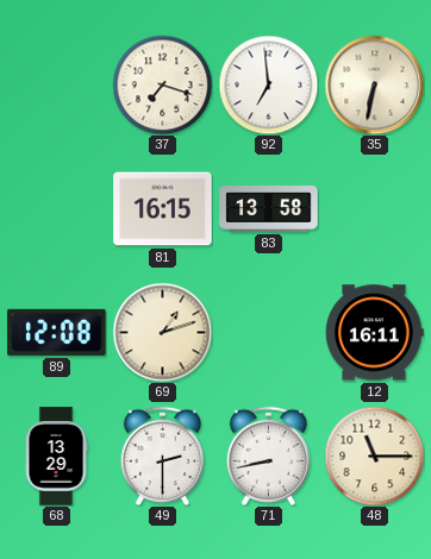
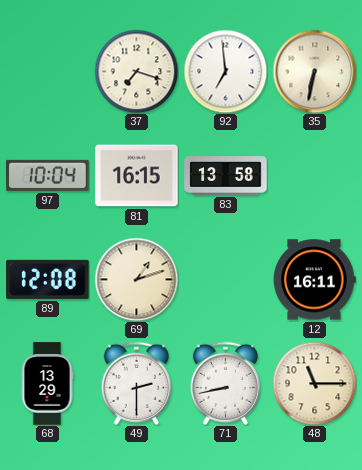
97: none -> 10:04
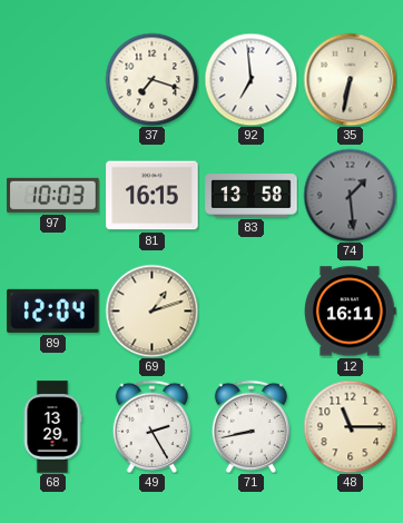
97: 10:04 -> 10:03
74: none -> 1:29
89: 12:08 -> 12:04
49: 2:30 -> 2:25
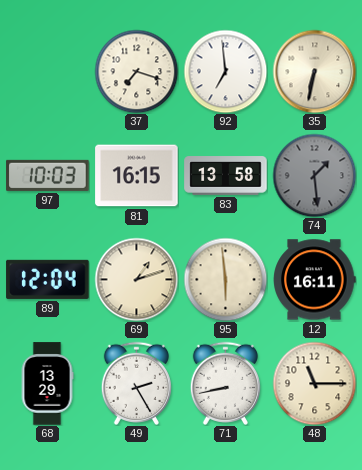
95: none -> 5:59
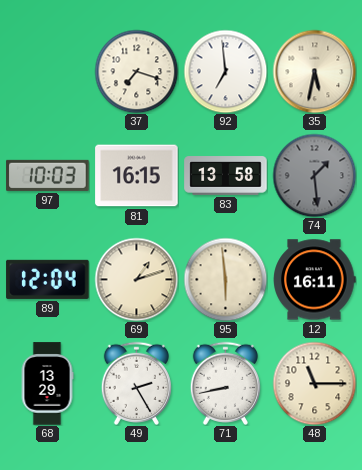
35: 6:32 -> 5:32
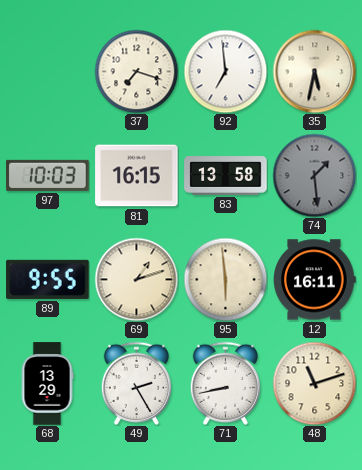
89: 12:04 -> 9:55
48: 11:15 -> 11:12
